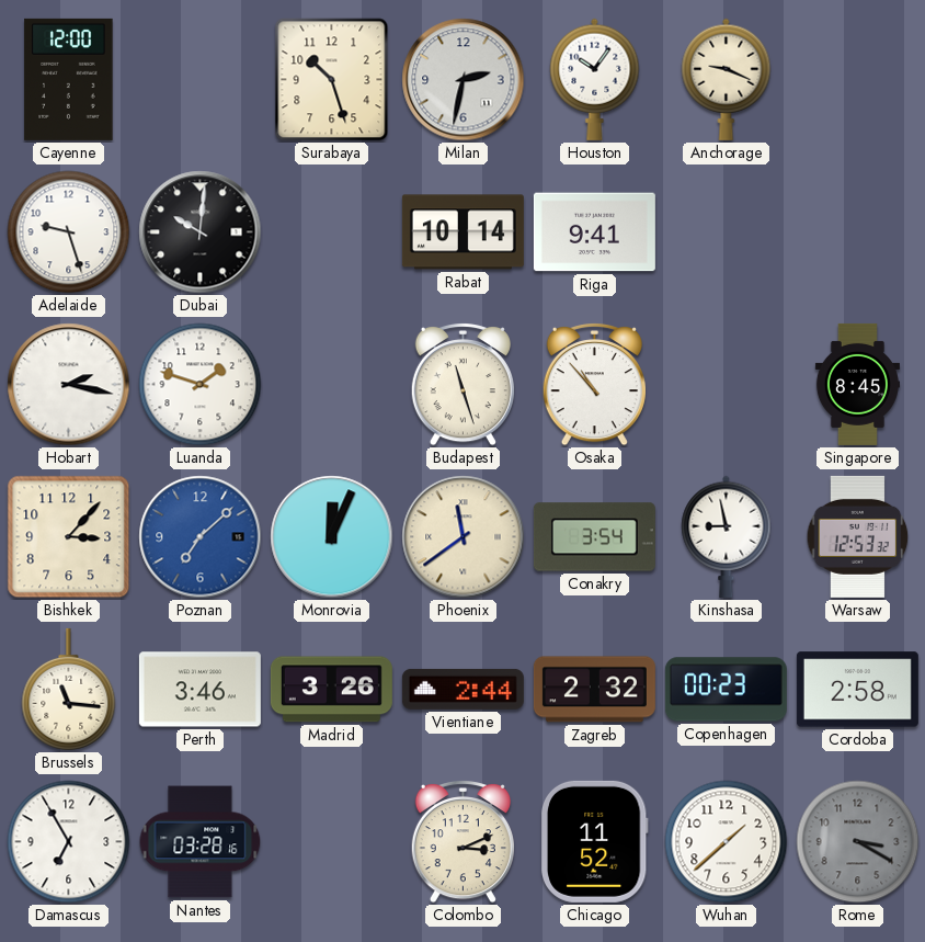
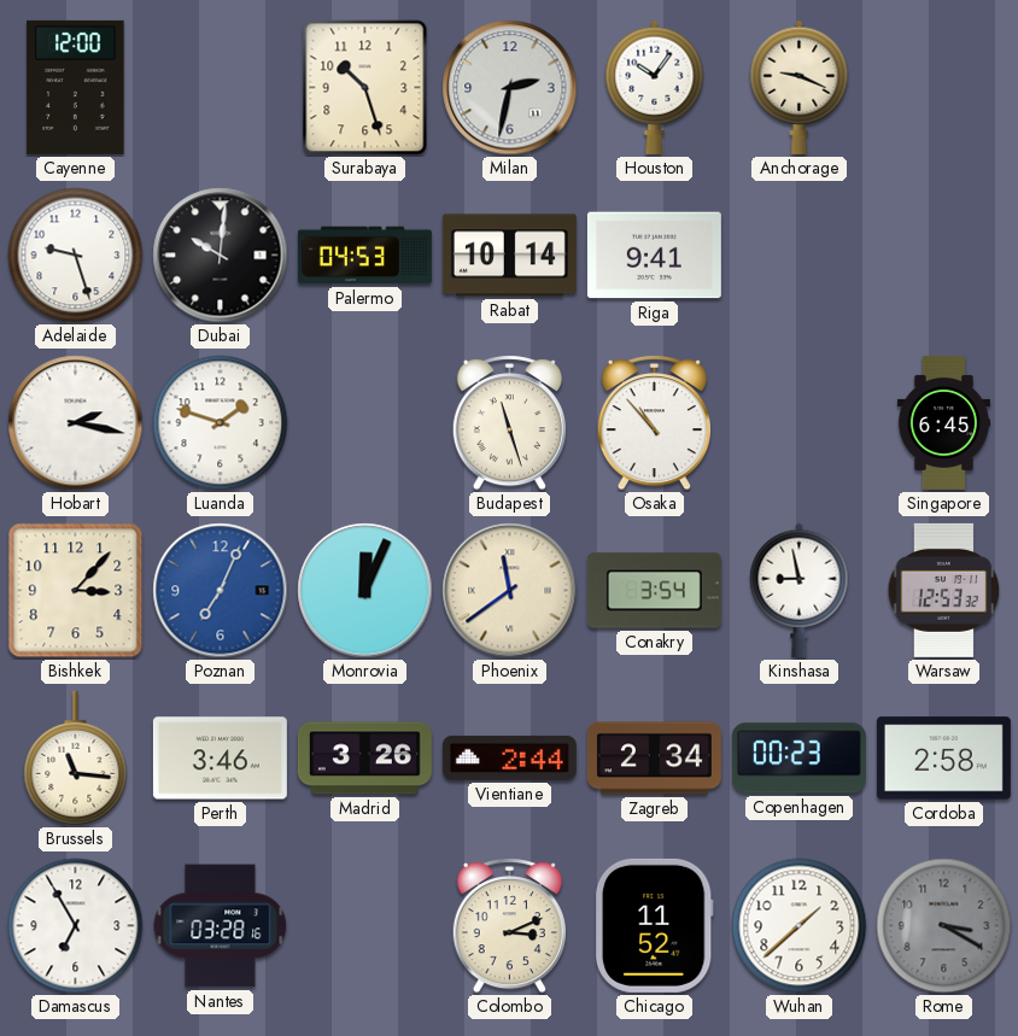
Palermo: none -> 04:53
Singapore: 8:45 -> 6:45
Poznan: 7:08 -> 7:04
Zagreb: 2:32 -> 2:34
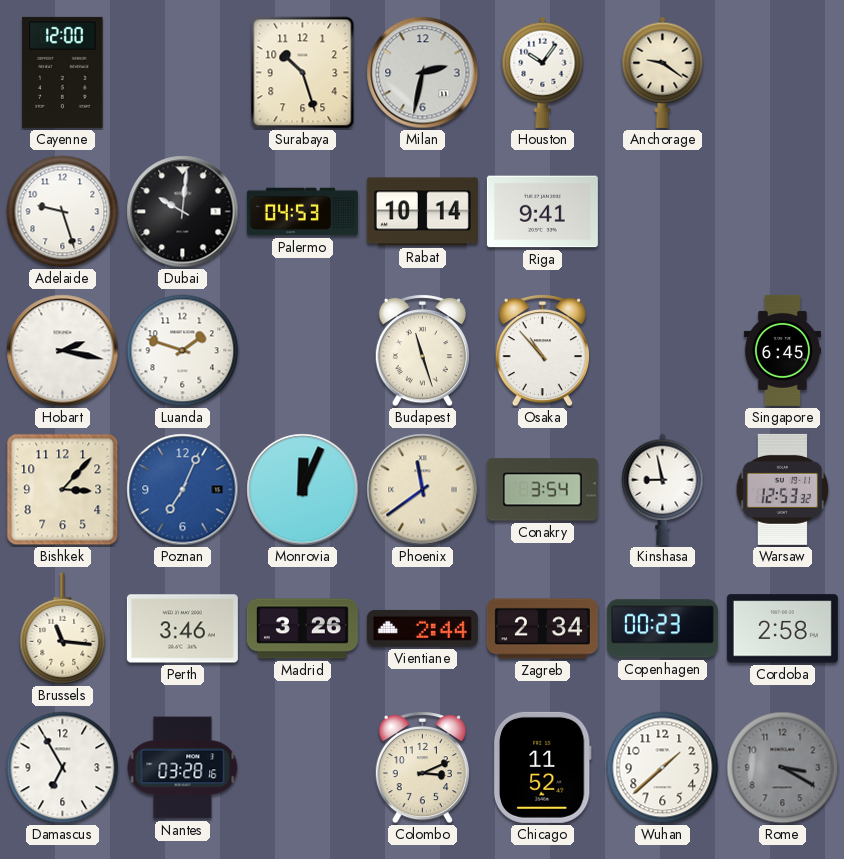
Anchorage: 9:19 -> 9:21
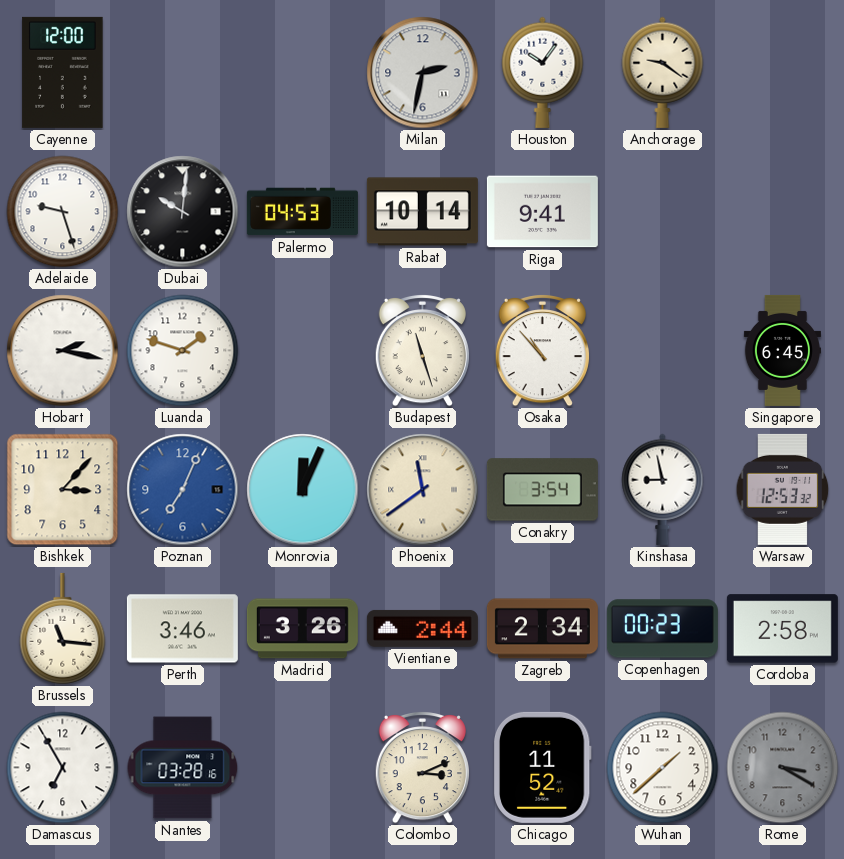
Surabaya: 10:27 -> none
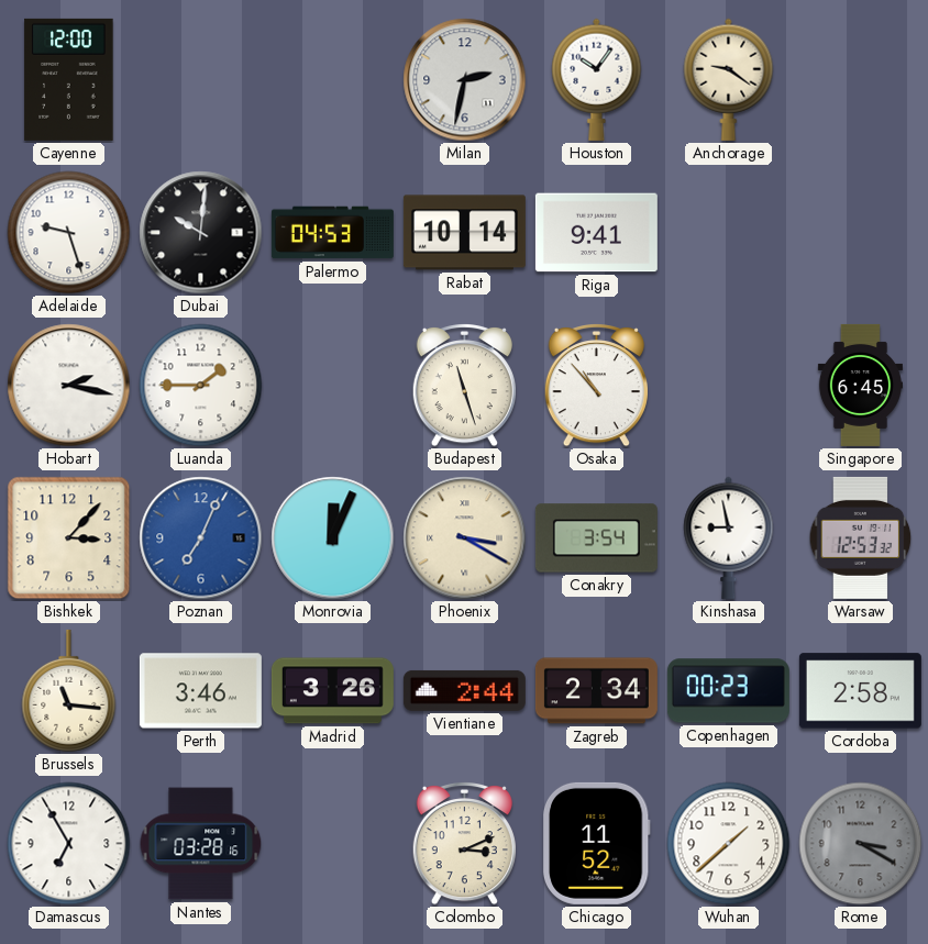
Luanda: 1:48 -> 1:45
Phoenix: 11:39 -> 3:20
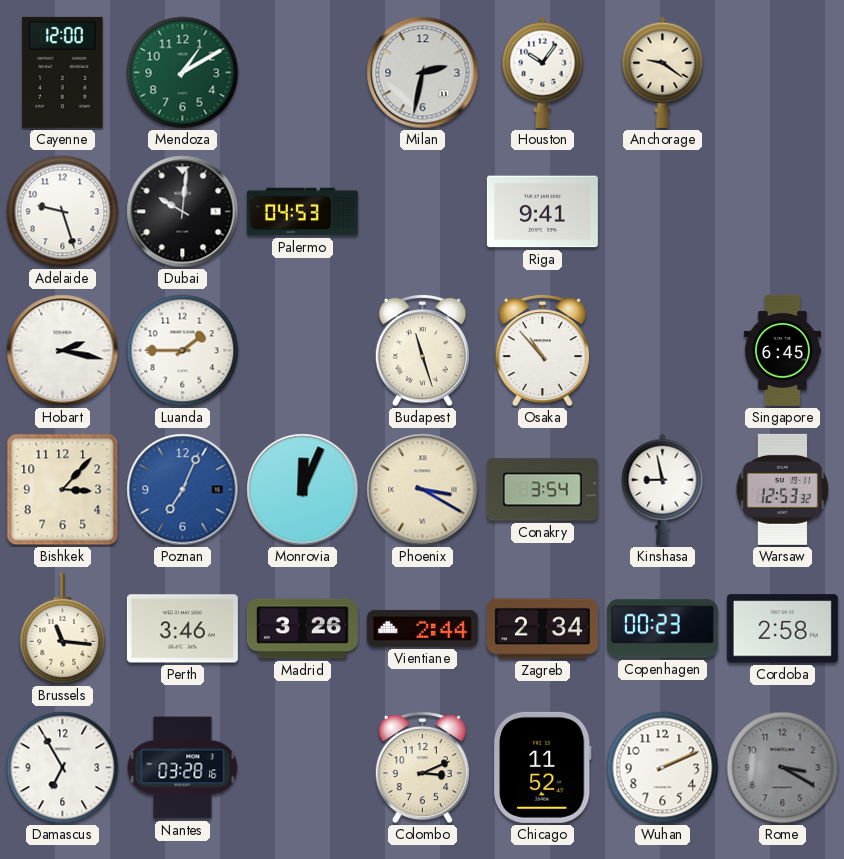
Mendoza: none -> 1:10
Rabat: 10:14 -> none
Wuhan: 1:38 -> 2:11
